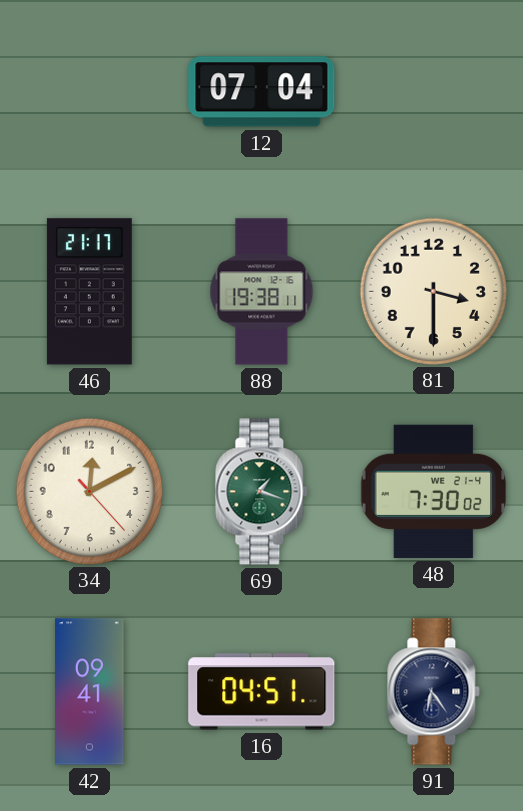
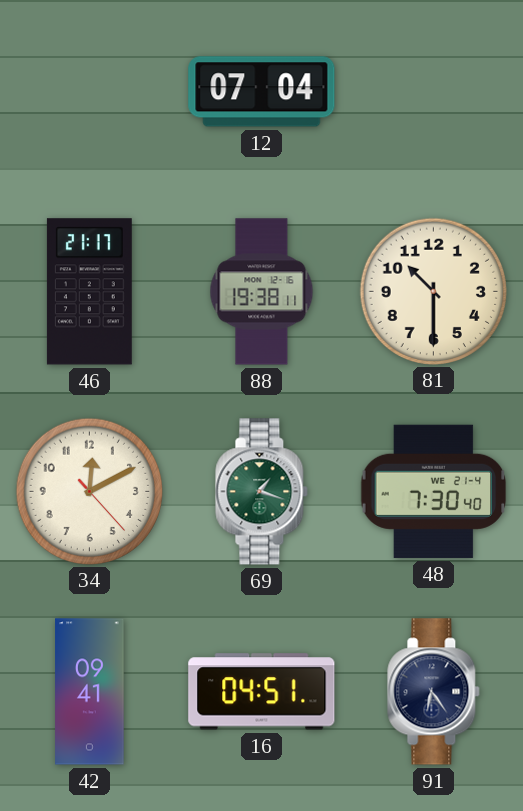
81: 3:30 -> 10:30
48: 7:30:02 -> 7:30:40
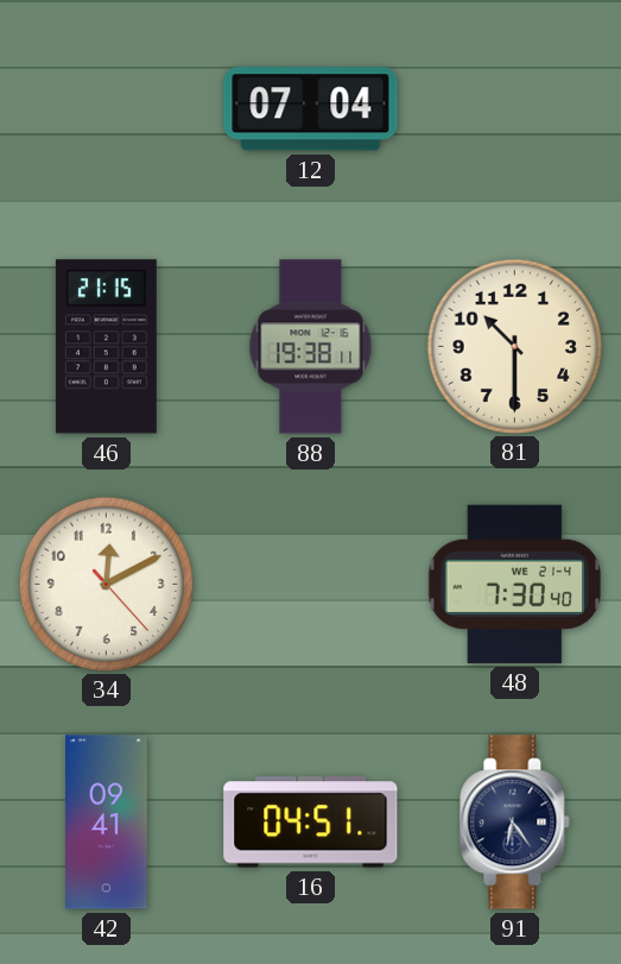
46: 21:17 -> 21:15
69: 1:18 -> none
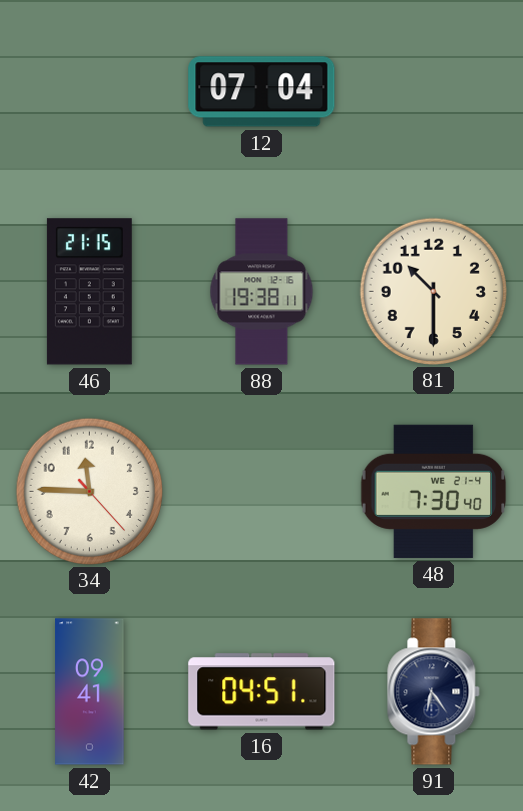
34: 12:10 -> 11:45
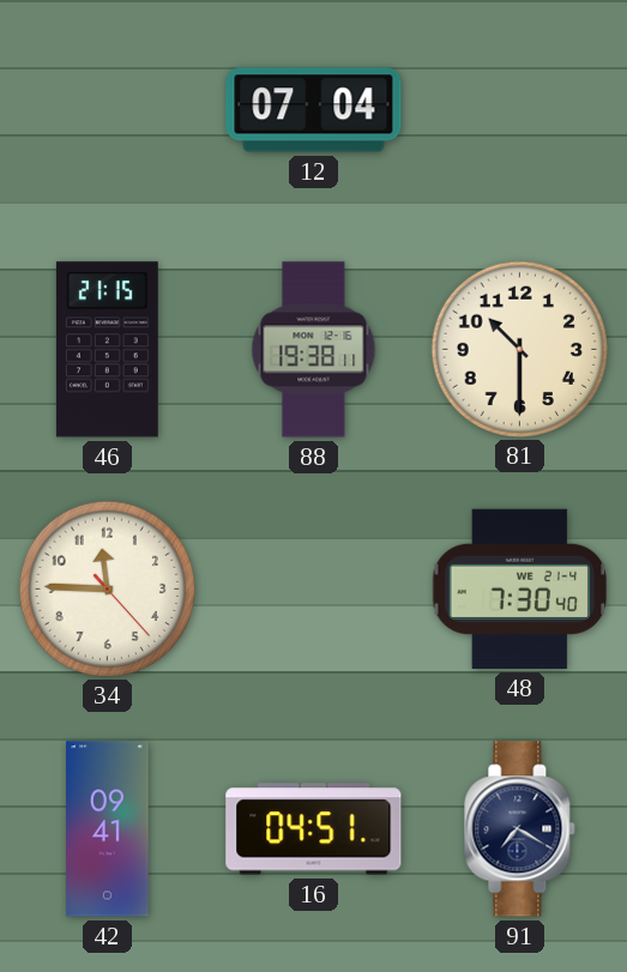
91: 6:24 -> 7:20
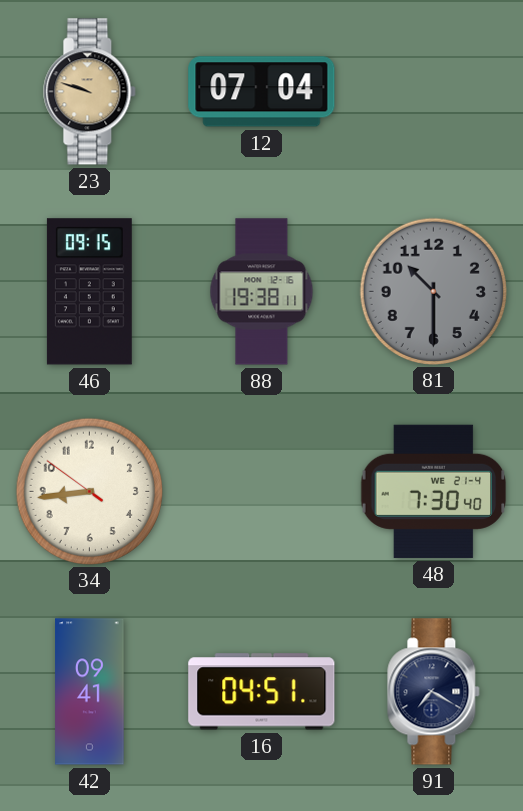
23: none -> 9:48
46: 21:15 -> 09:15
81 dial: cream -> grey
34: 11:45 -> 8:43
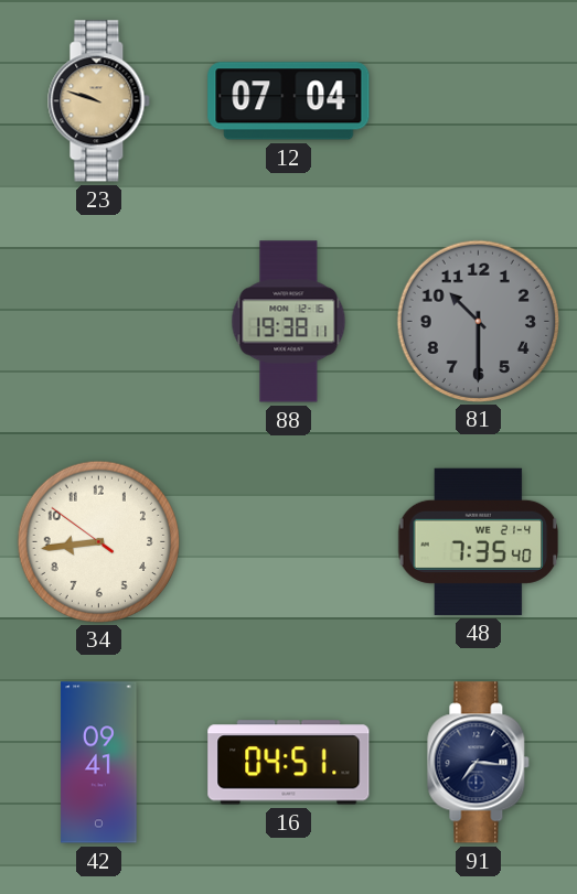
46: 09:15 -> none
48: 7:30 -> 7:35
91: 7:20 -> 7:16
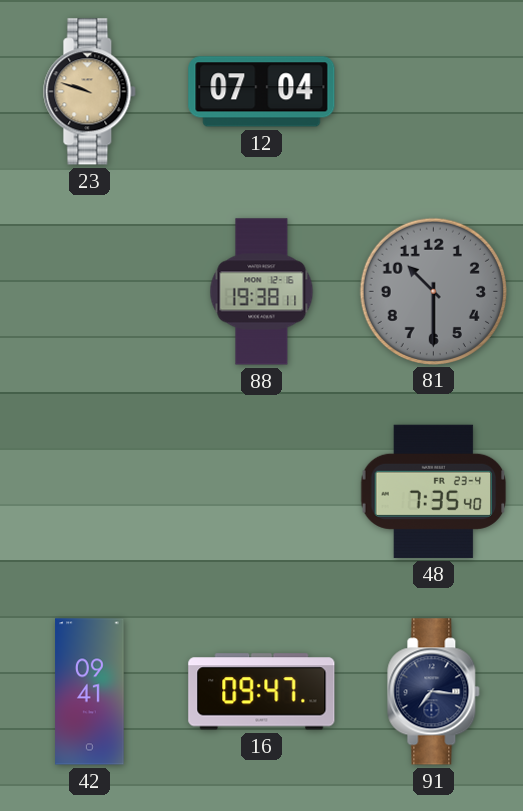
34: 8:43 -> none
48 date: WE 21-4 -> FR 23-4
16: 04:51 -> 09:47
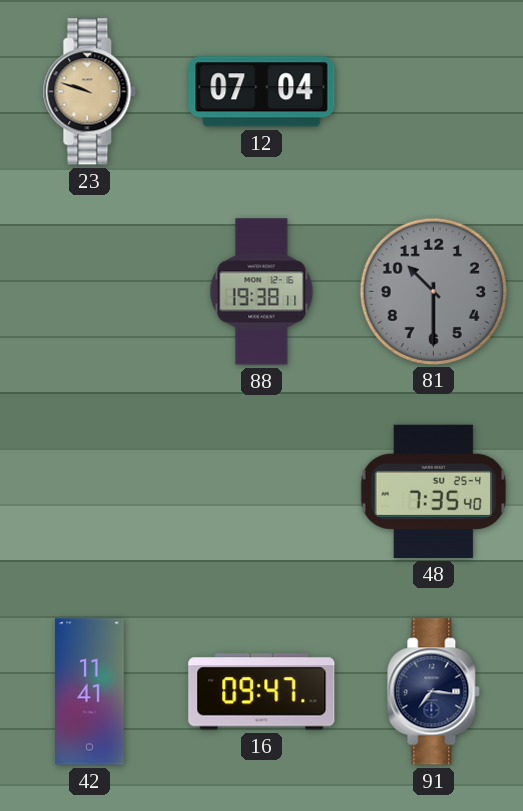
48 date: FR 23-4 -> SU 25-4
42: 09:41 -> 11:41
